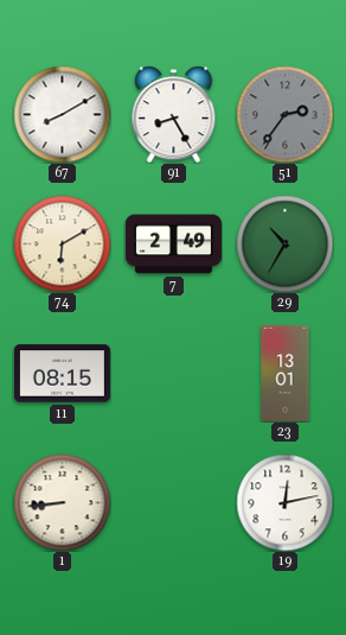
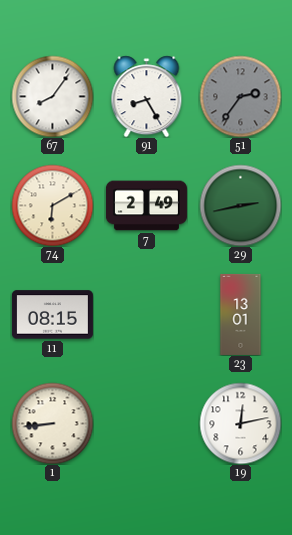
67: 8:10 -> 8:06
29: 10:35 -> 2:43
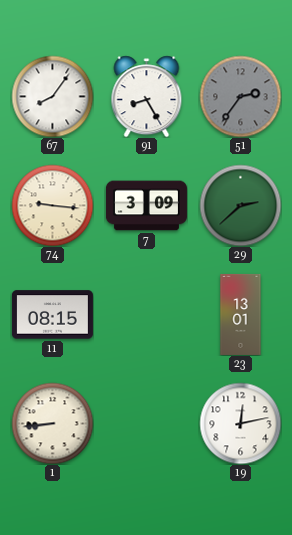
74: 6:10 -> 9:16
7: 2:49 -> 3:09
29: 2:43 -> 2:38
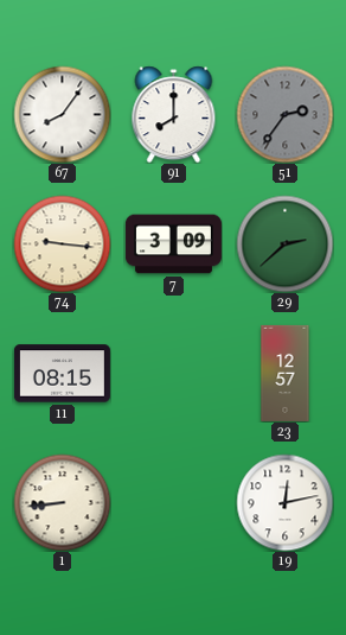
91: 8:25 -> 8:00
23: 13:01 -> 12:57
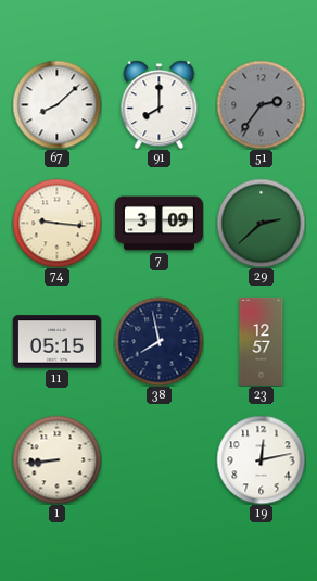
67: 8:06 -> 8:08
11: 08:15 -> 05:15
38: none -> 7:58
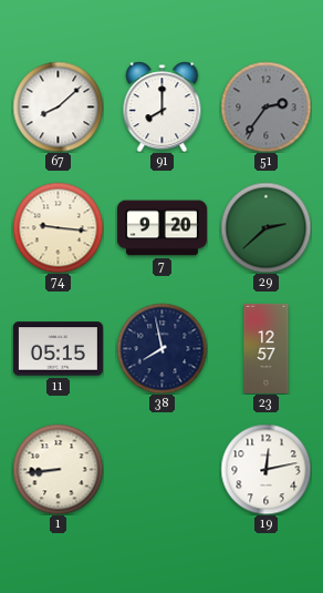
7: 3:09 -> 9:20
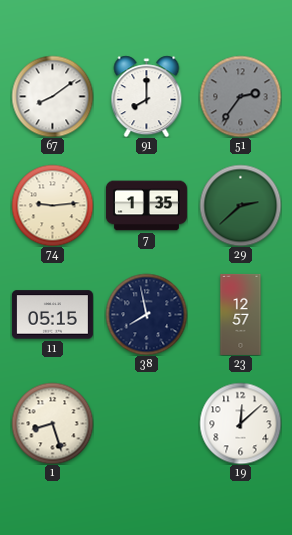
67: 8:08 -> 8:09
74: 9:16 -> 9:14
7: 9:20 -> 1:35
1: 8:44 -> 8:27
19: 12:13 -> 12:08
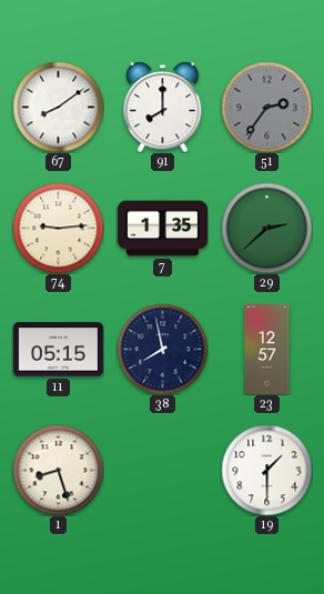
19: 12:08 -> 1:30
